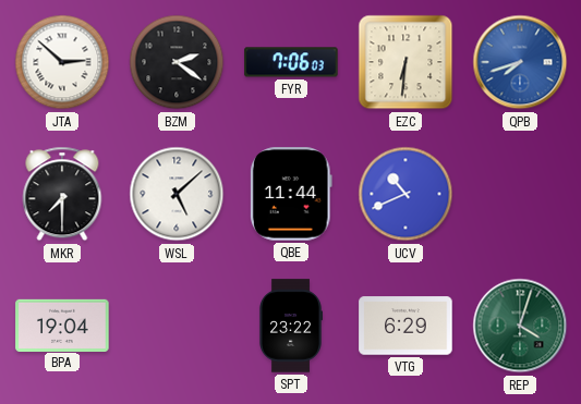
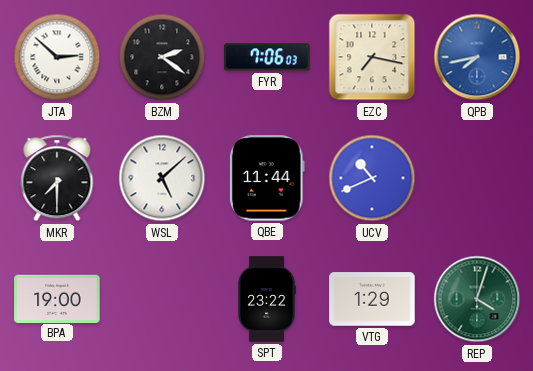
EZC: 6:31 -> 7:17
QPB: 7:42 -> 7:43
BPA: 19:04 -> 19:00
VTG: 6:29 -> 1:29
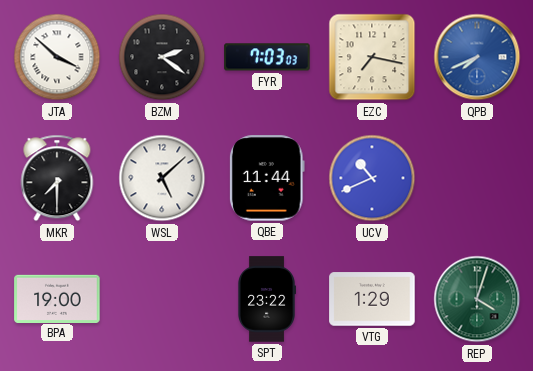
JTA: 2:52 -> 3:52
FYR: 7:06 -> 7:03
QPB: 7:43 -> 7:41
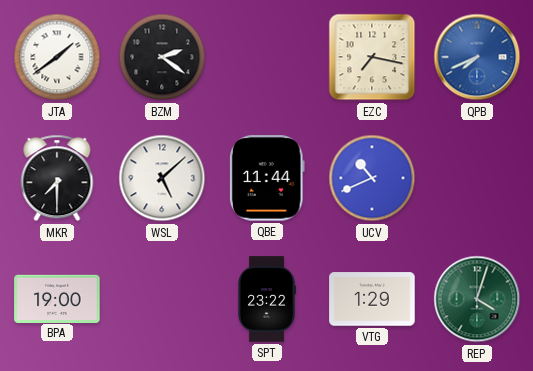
JTA: 3:52 -> 1:39
FYR: 7:03 -> none
